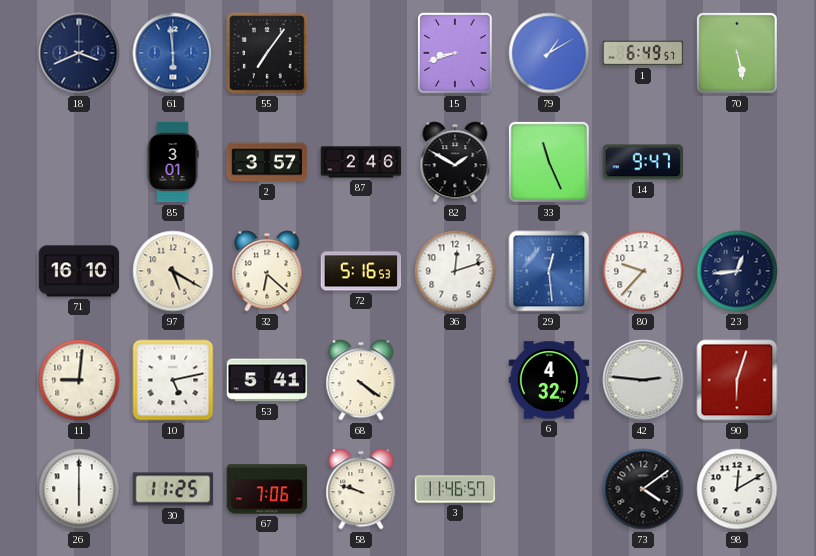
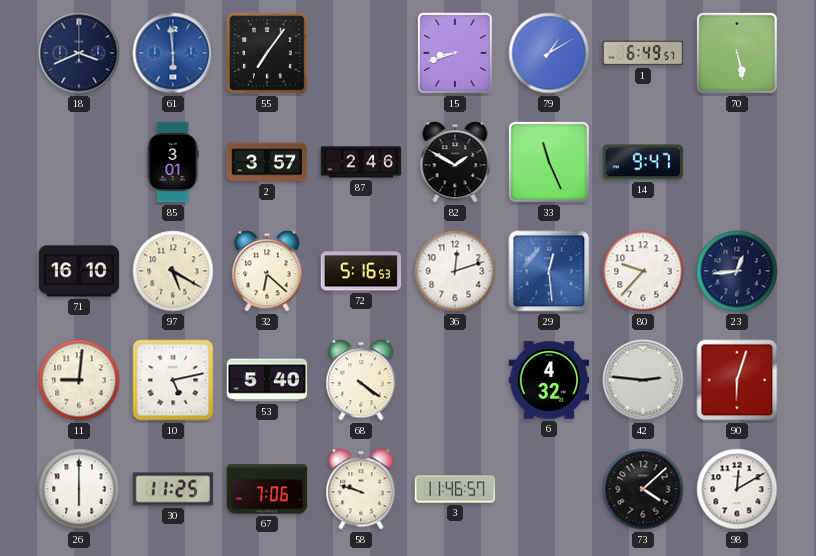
53: 5:41 -> 5:40
73: 4:09 -> 4:08
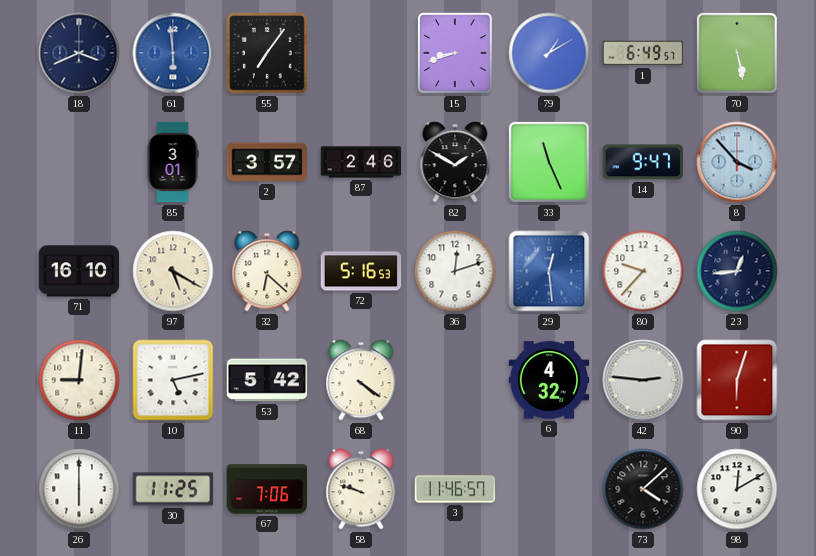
8: none -> 3:53
53: 5:40 -> 5:42
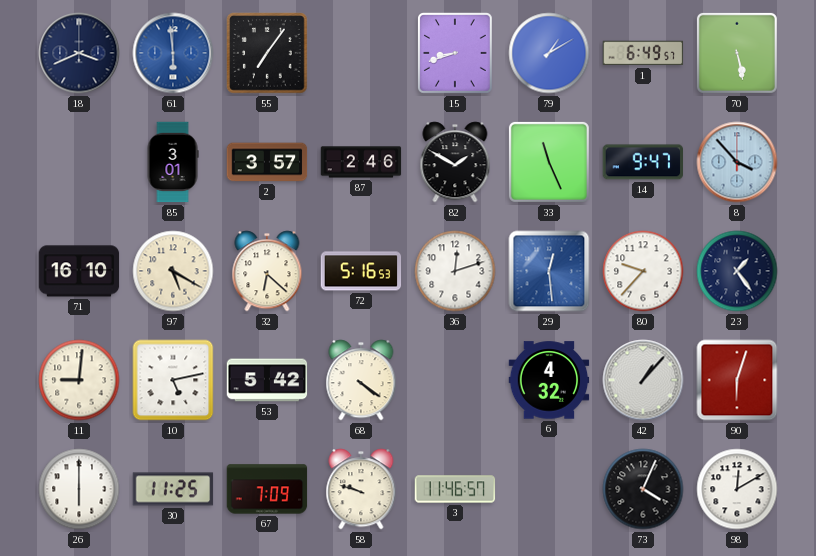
23: 12:44 -> 1:24
42: 2:46 -> 1:07
67: 7:06 -> 7:09
73: 4:08 -> 4:04
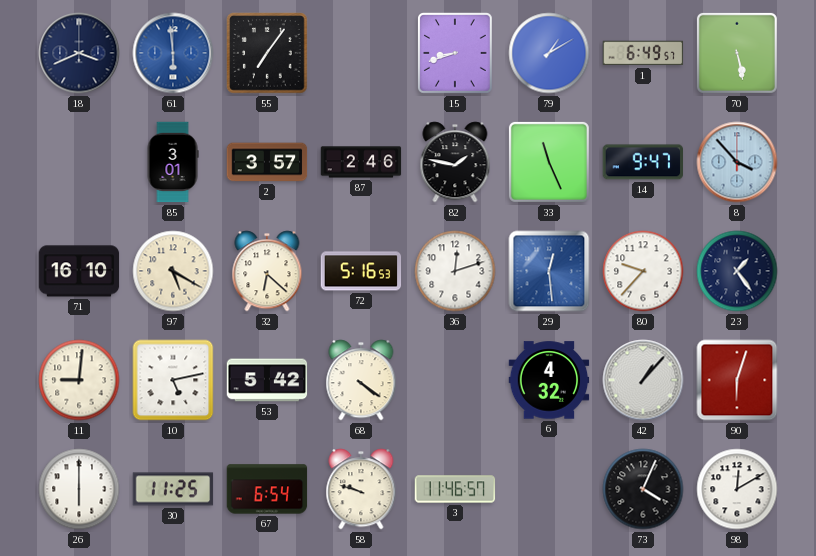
82: 1:50 -> 1:47
67: 7:09 -> 6:54
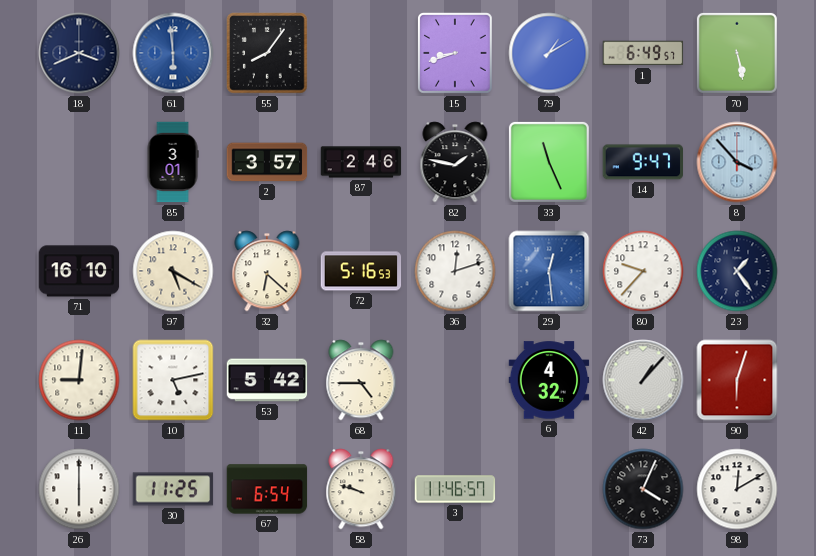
55: 7:06 -> 8:06
68: 4:21 -> 4:45
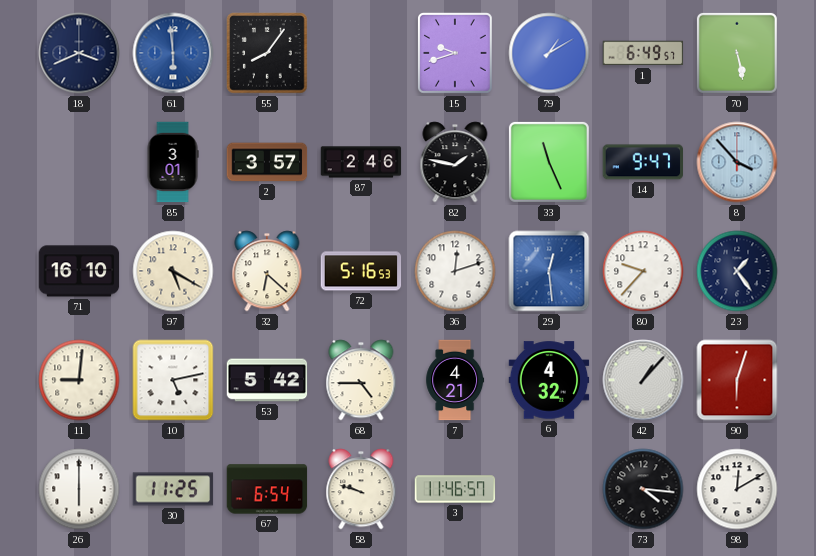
15: 8:42 -> 9:42
7: none -> 4:21
73: 4:04 -> 4:16
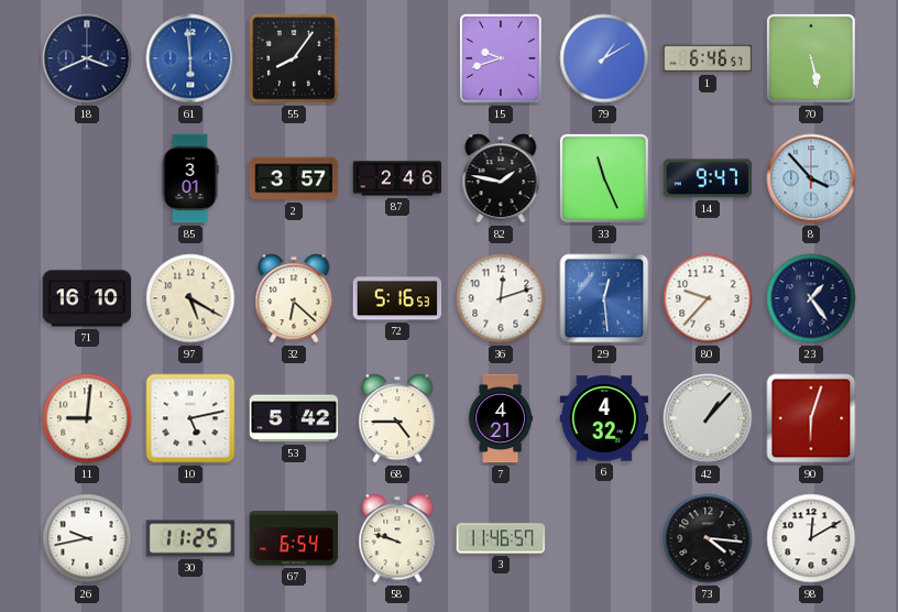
1: 6:49 -> 6:46
26: 6:00 -> 9:43
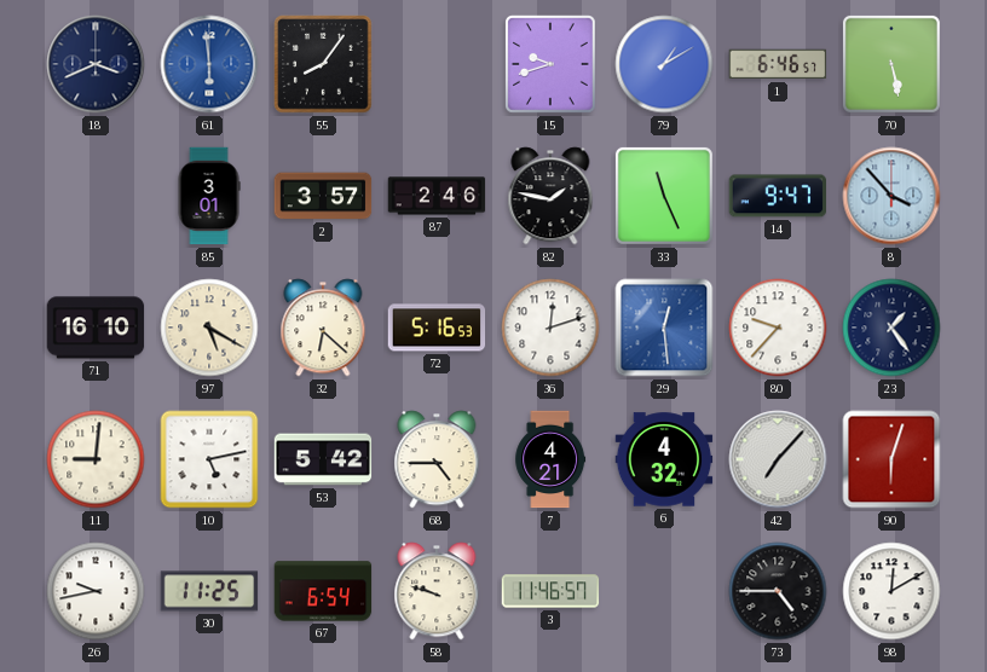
42: 1:07 -> 7:07
73: 4:16 -> 4:45
